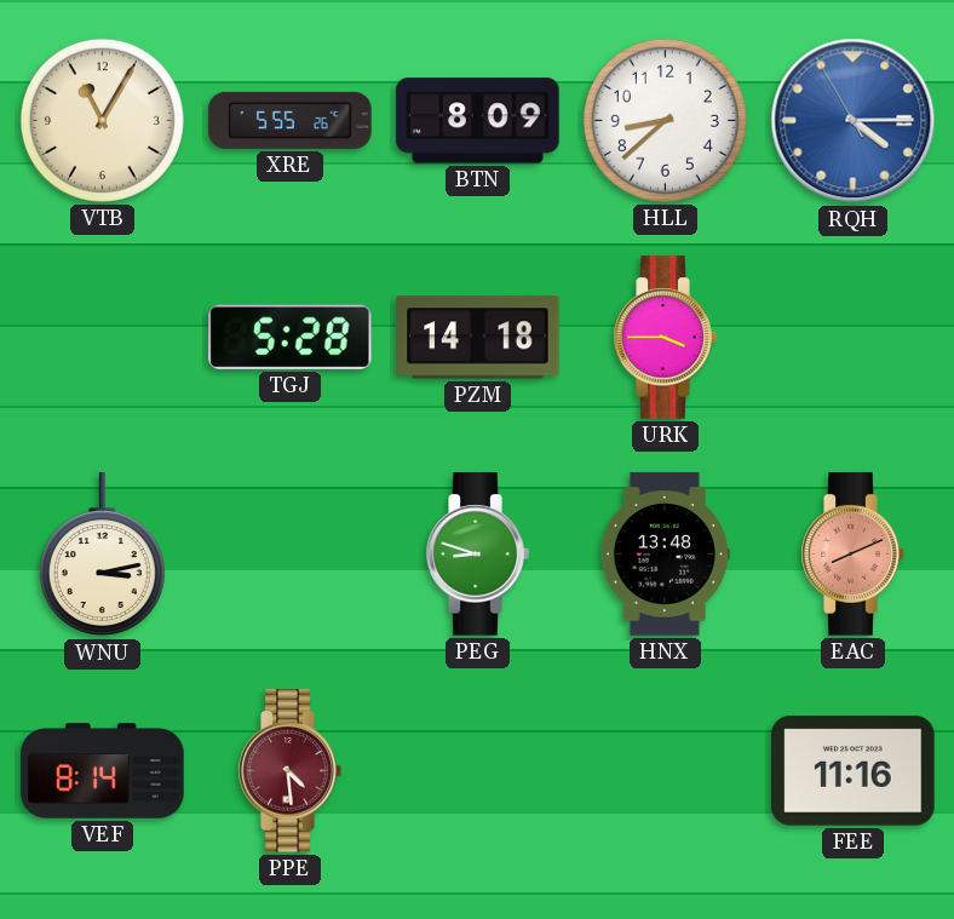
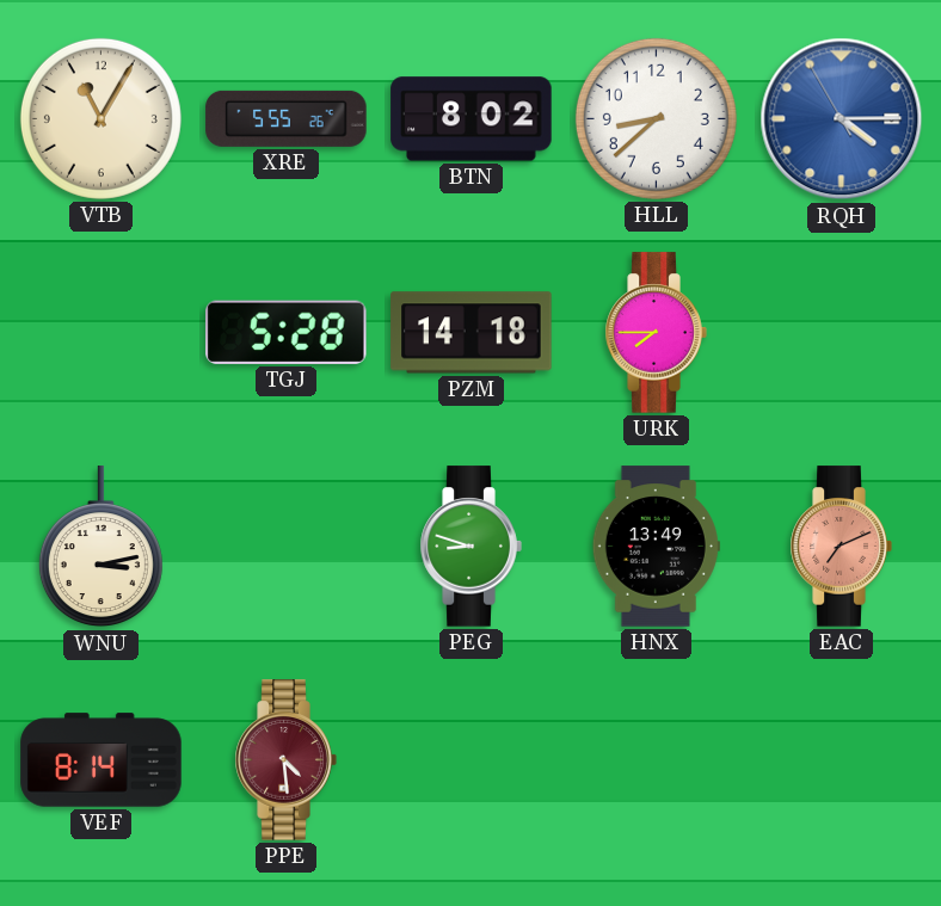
BTN: 8:09 -> 8:02
URK: 3:45 -> 7:45
HNX: 13:48 -> 13:49
EAC: 8:11 -> 7:11
FEE: 11:16 -> none
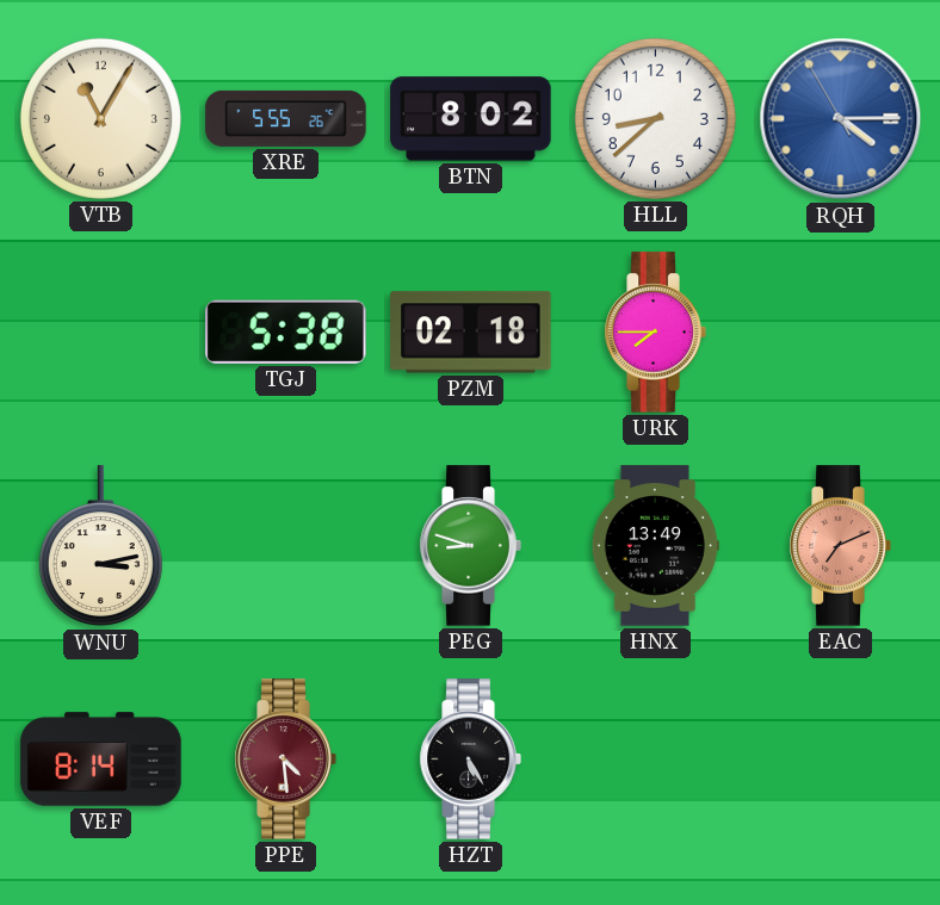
TGJ: 5:28 -> 5:38
PZM: 14:18 -> 02:18
HZT: none -> 5:25
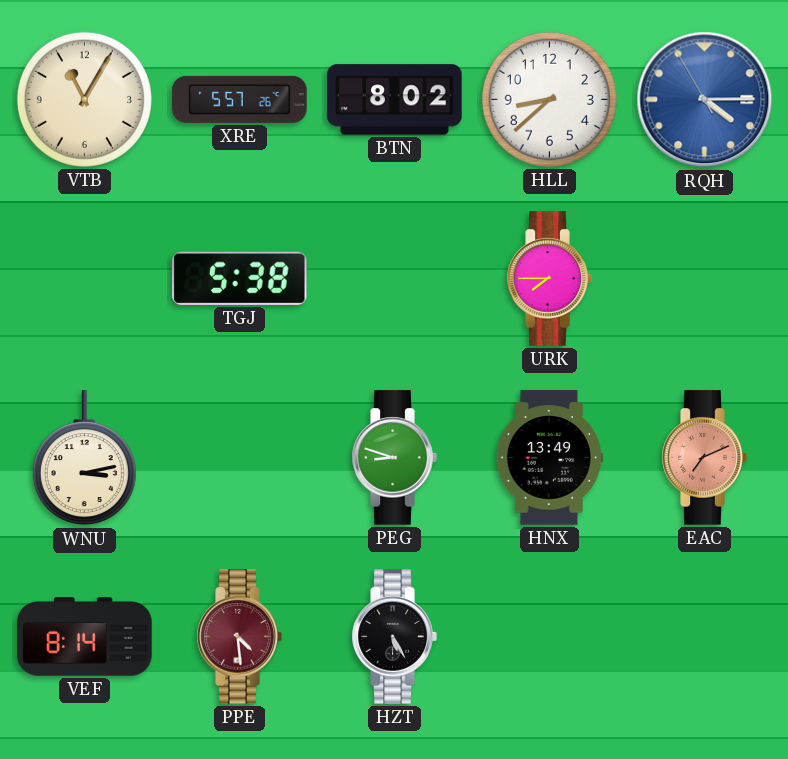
XRE: 5:55 -> 5:57
PZM: 02:18 -> none
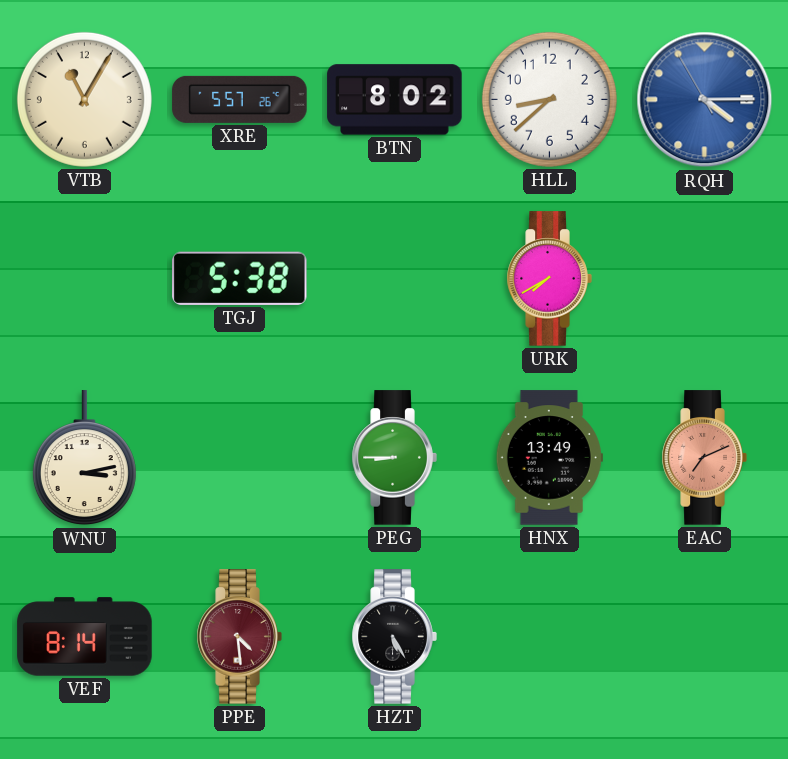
URK: 7:45 -> 7:40
PEG: 8:48 -> 8:45
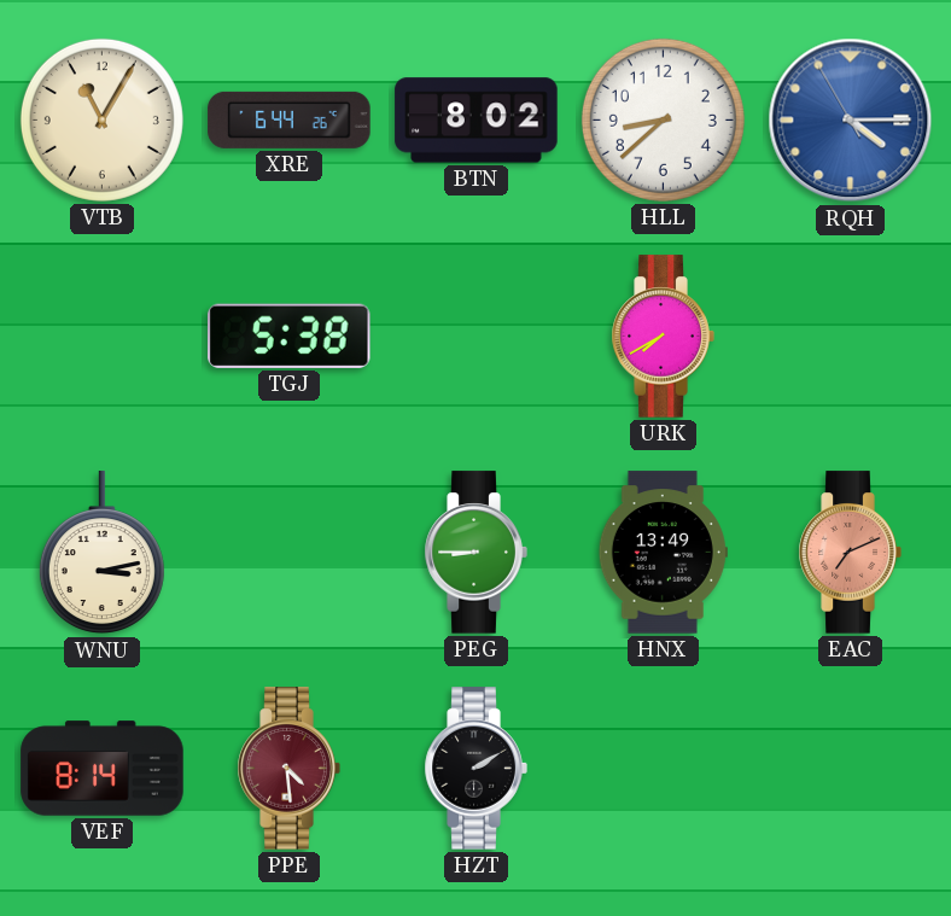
XRE: 5:57 -> 6:44
HZT: 5:25 -> 2:10
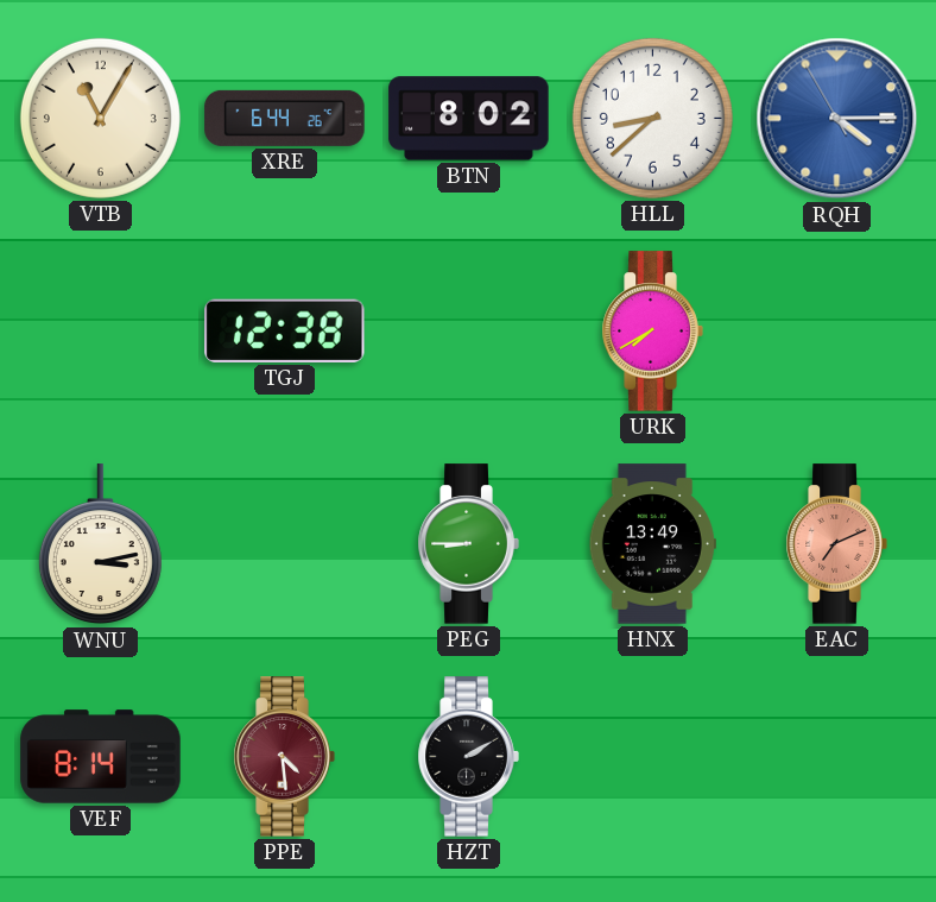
TGJ: 5:38 -> 12:38
